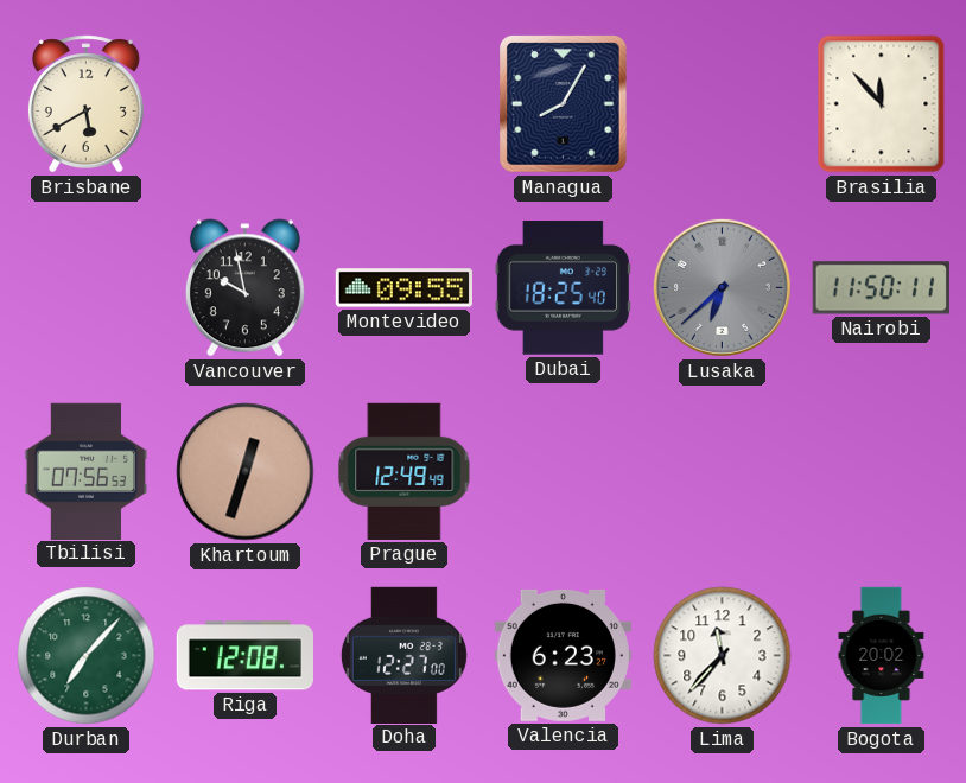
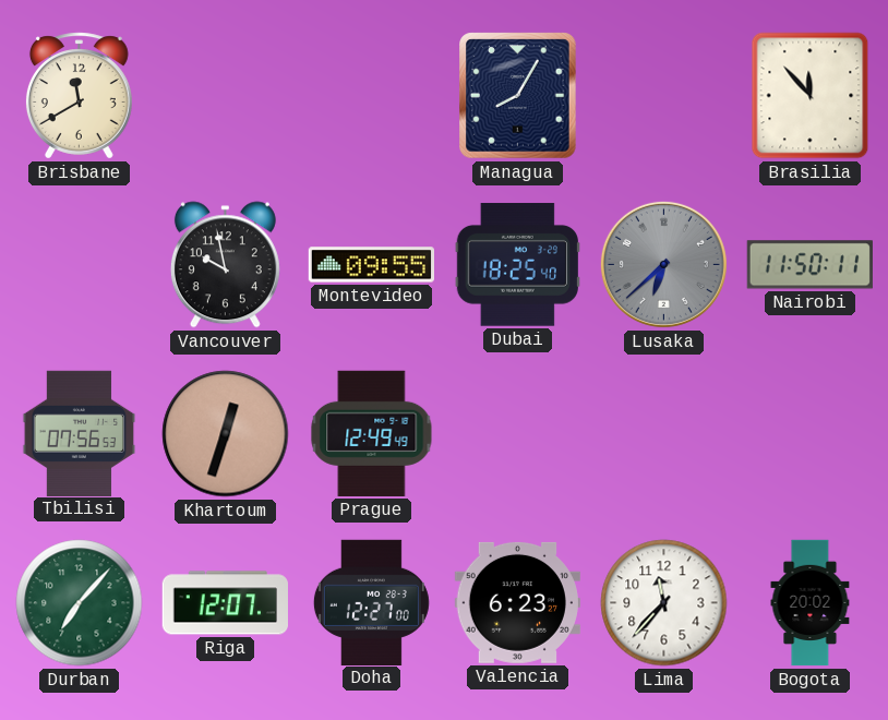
Brisbane: 5:40 -> 11:40
Riga: 12:08 -> 12:07
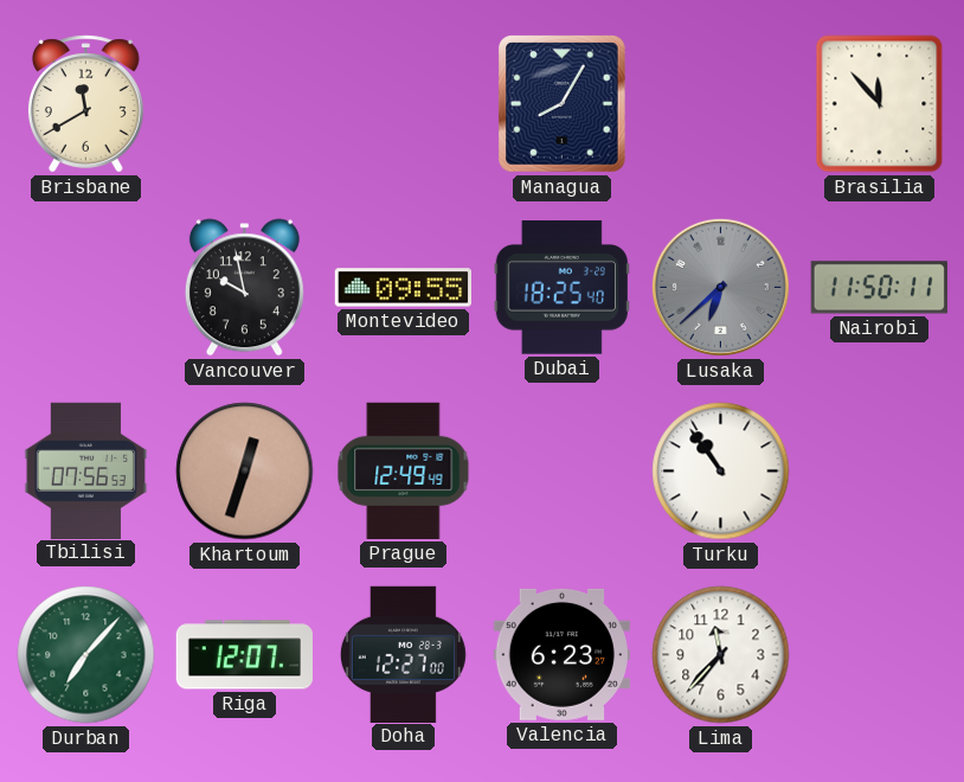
Turku: none -> 10:54
Bogota: 20:02 -> none
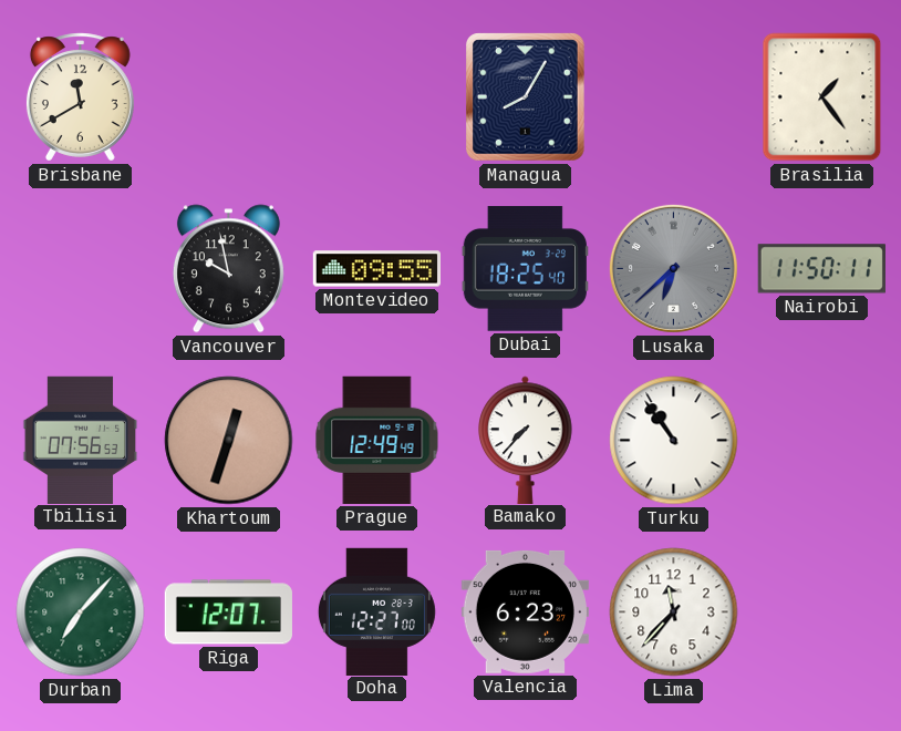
Brasilia: 11:53 -> 1:24
Bamako: none -> 7:37
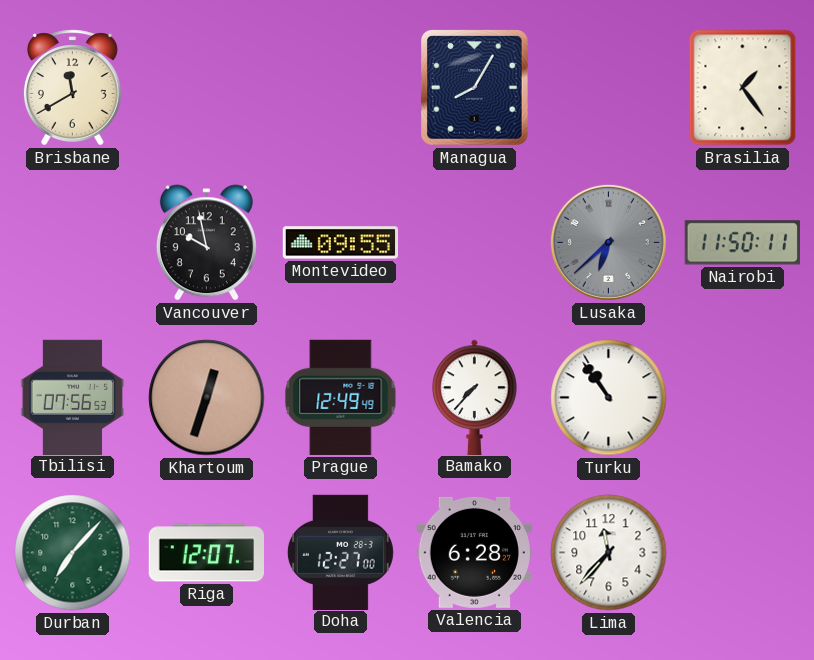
Dubai: 18:25 -> none
Valencia: 6:23 -> 6:28
